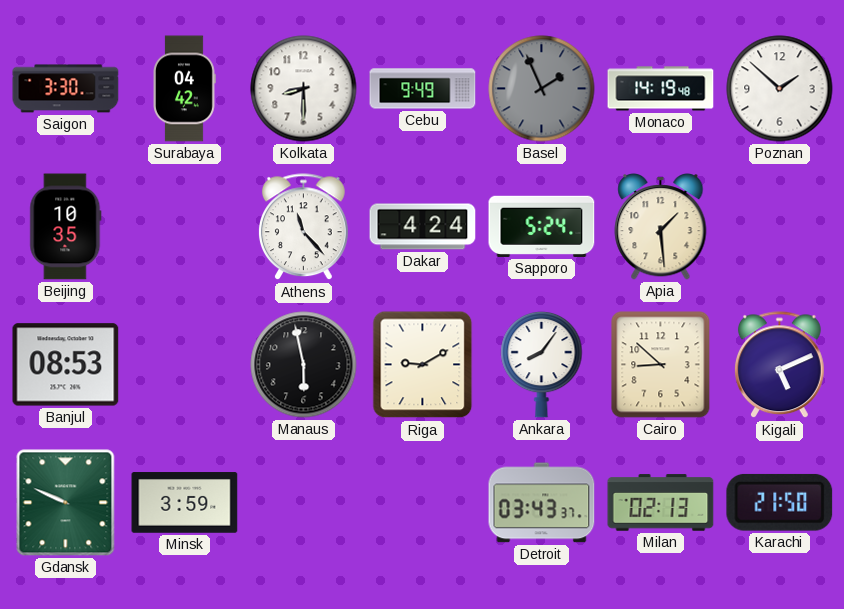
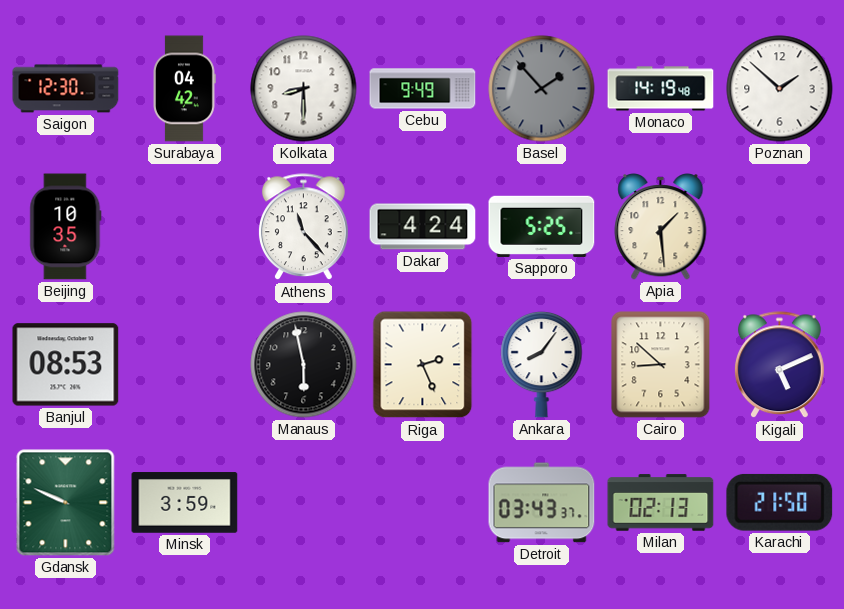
Saigon: 3:30 -> 12:30
Basel: 1:56 -> 1:53
Sapporo: 5:24 -> 5:25
Riga: 9:10 -> 2:26
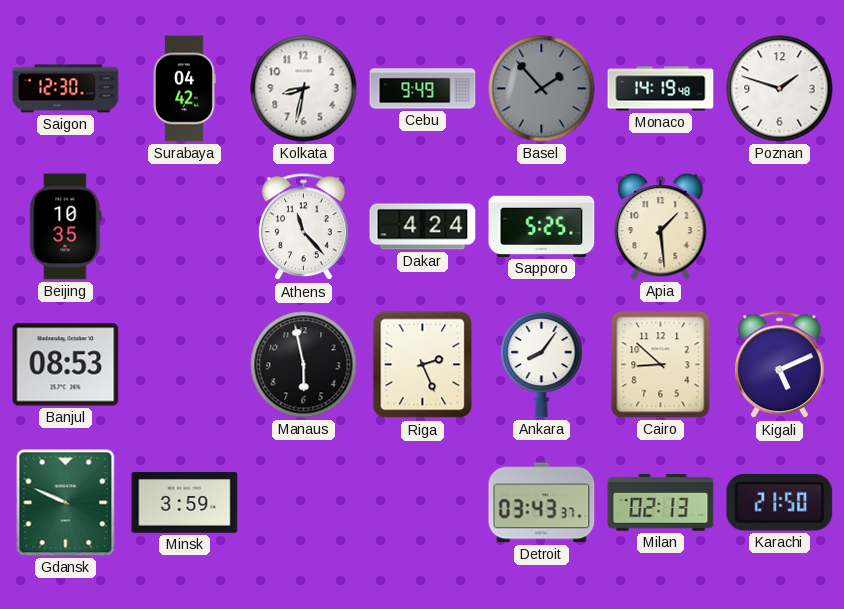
Kolkata: 8:30 -> 8:32
Poznan: 1:52 -> 1:48
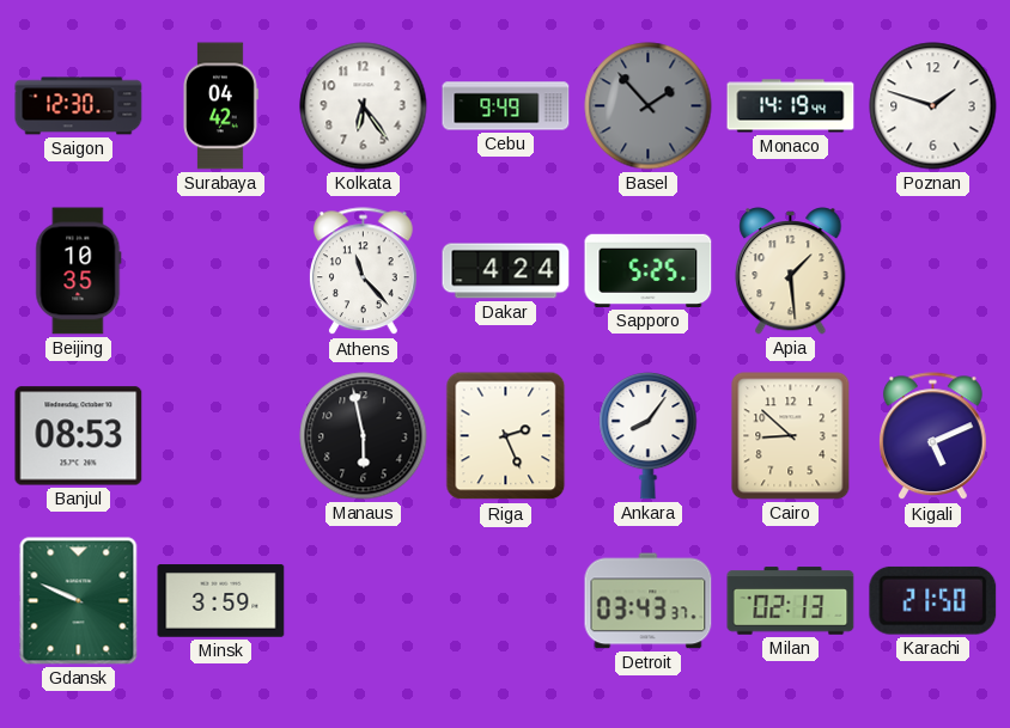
Kolkata: 8:32 -> 6:24
Monaco: 14:19:48 -> 14:19:44
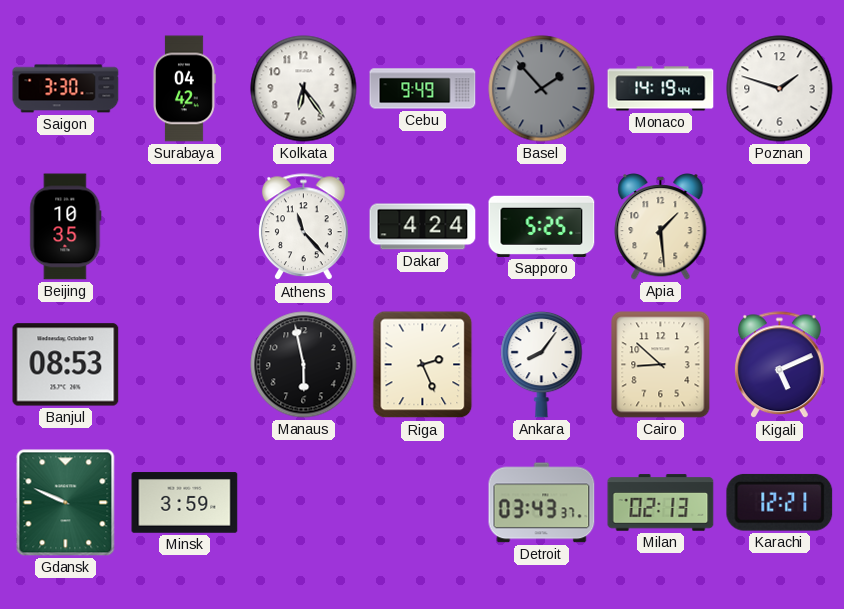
Saigon: 12:30 -> 3:30
Karachi: 21:50 -> 12:21
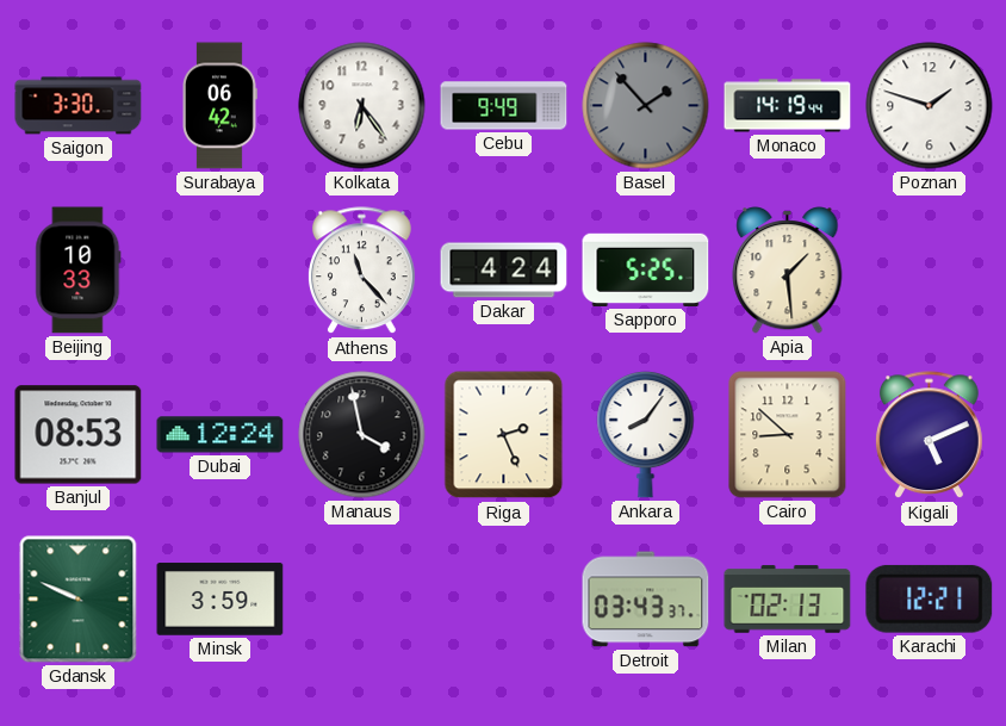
Surabaya: 04:42 -> 06:42
Beijing: 10:35 -> 10:33
Dubai: none -> 12:24
Manaus: 5:58 -> 3:58
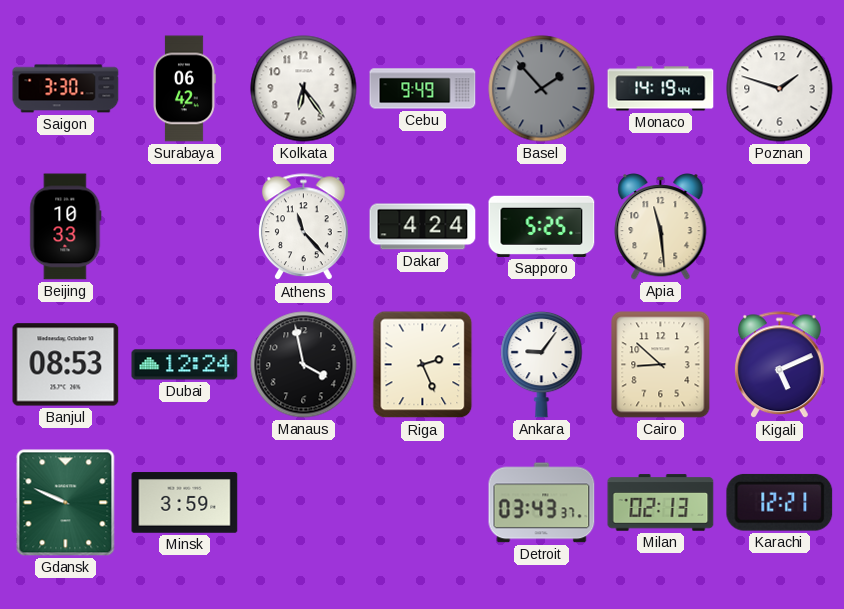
Apia: 1:29 -> 11:29
Ankara: 8:06 -> 9:06
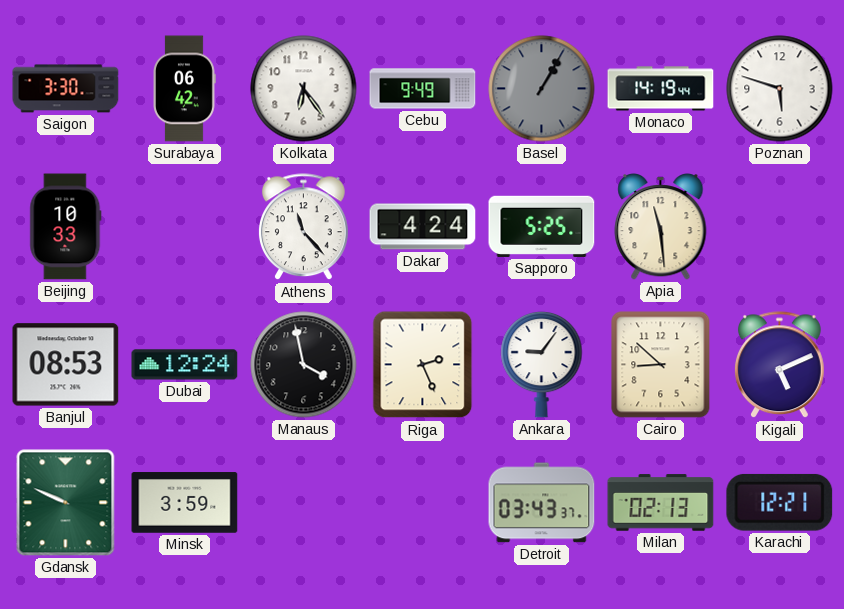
Basel: 1:53 -> 1:05
Poznan: 1:48 -> 5:48
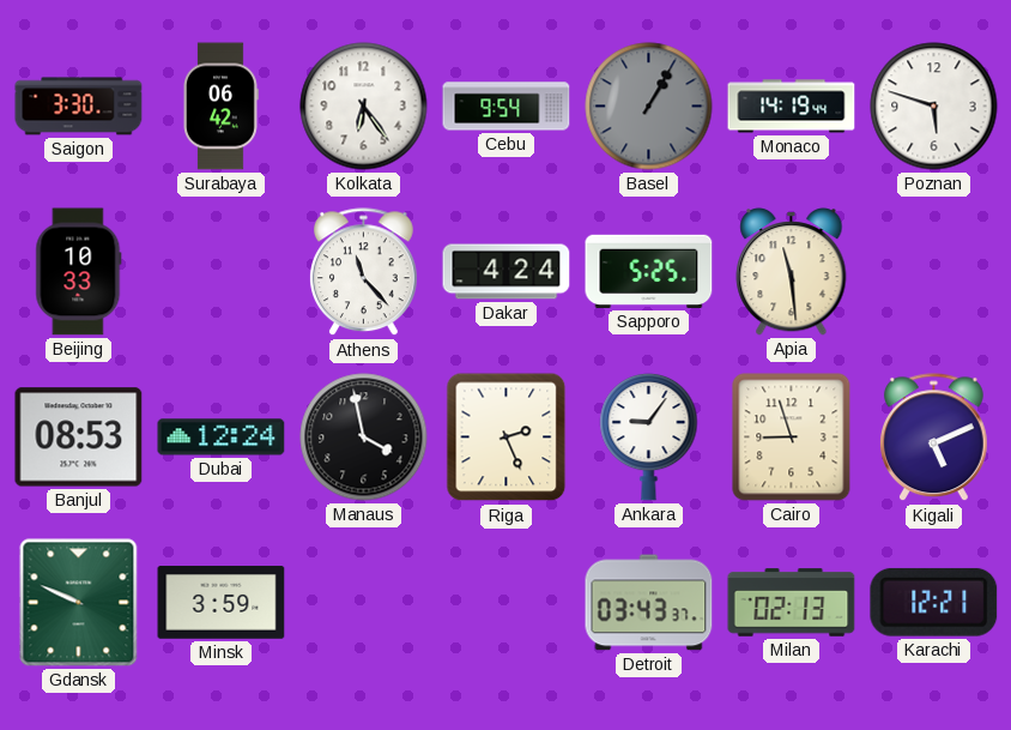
Cebu: 9:49 -> 9:54
Cairo: 8:52 -> 8:57
